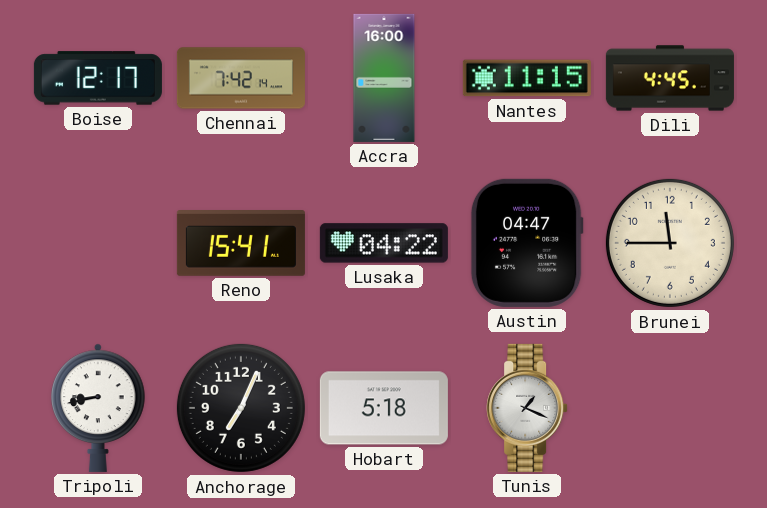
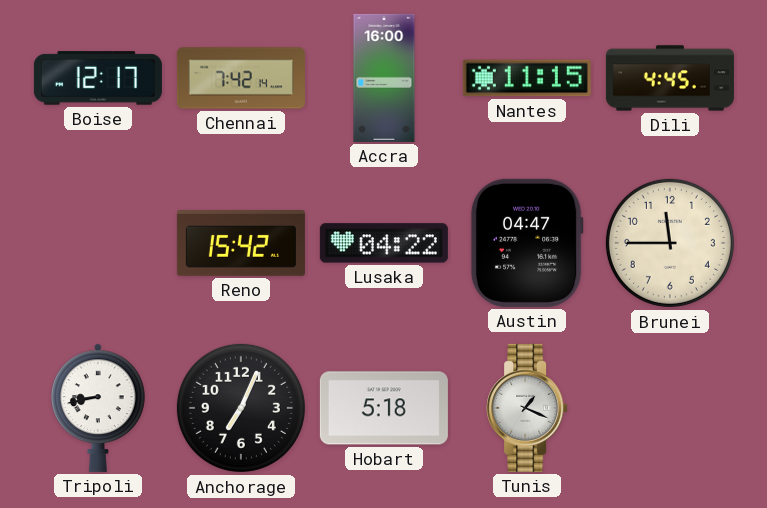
Reno: 15:41 -> 15:42
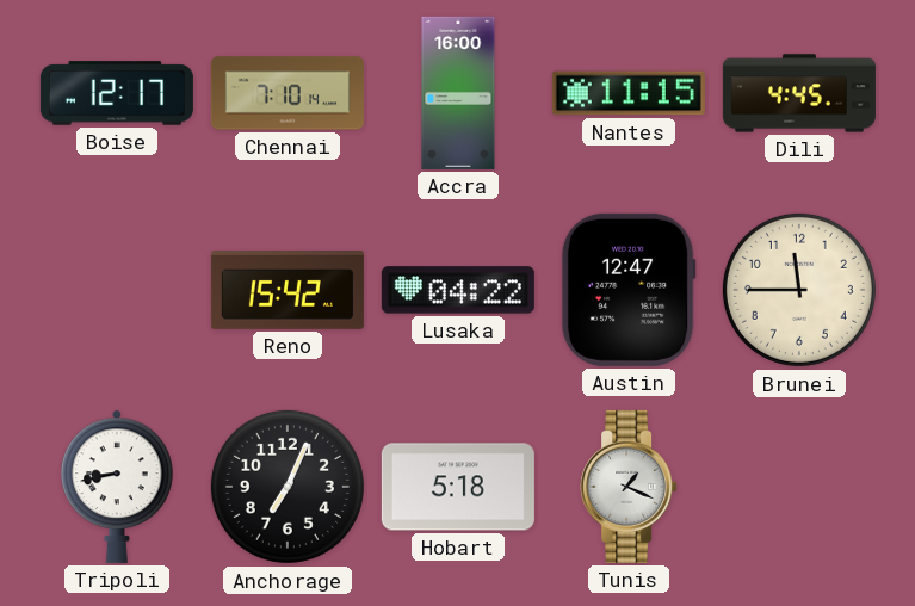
Chennai: 7:42 -> 7:10
Austin: 04:47 -> 12:47
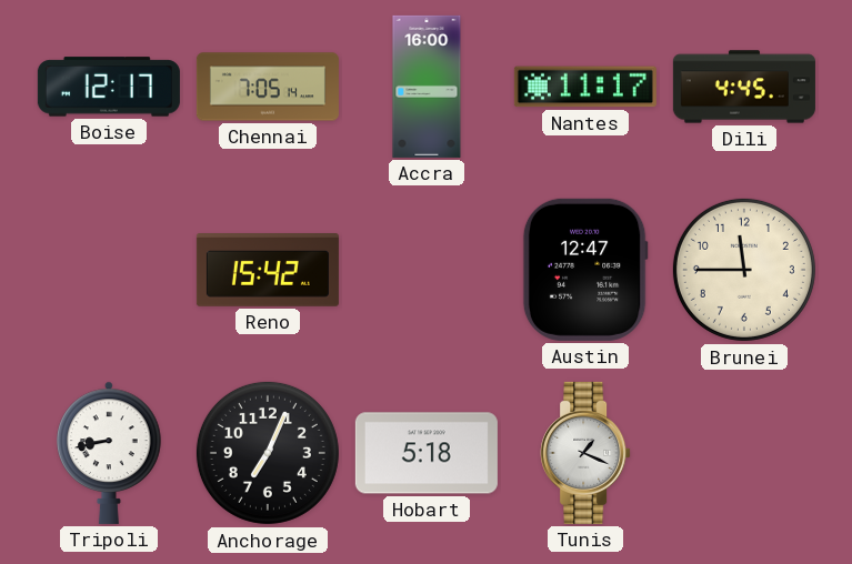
Chennai: 7:10 -> 7:05
Nantes: 11:15 -> 11:17
Lusaka: 04:22 -> none
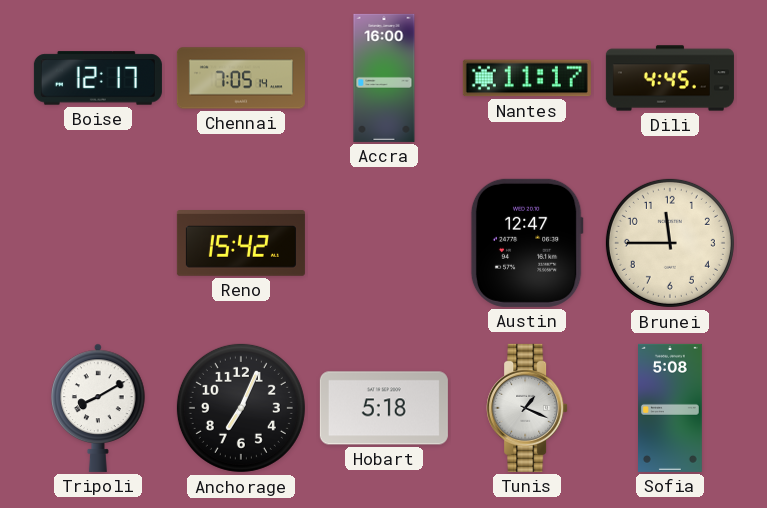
Tripoli: 8:43 -> 8:10
Sofia: none -> 5:08
